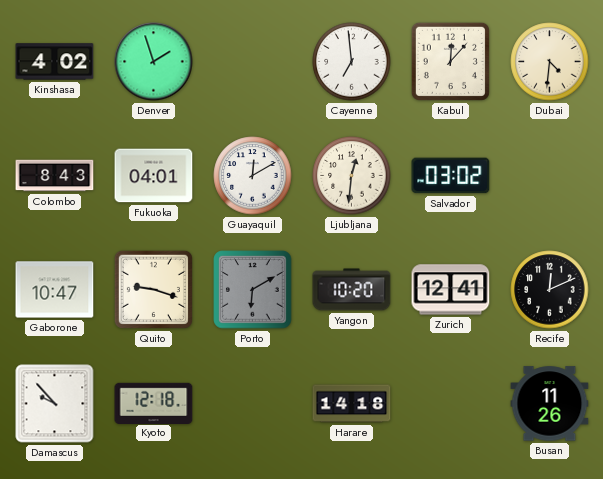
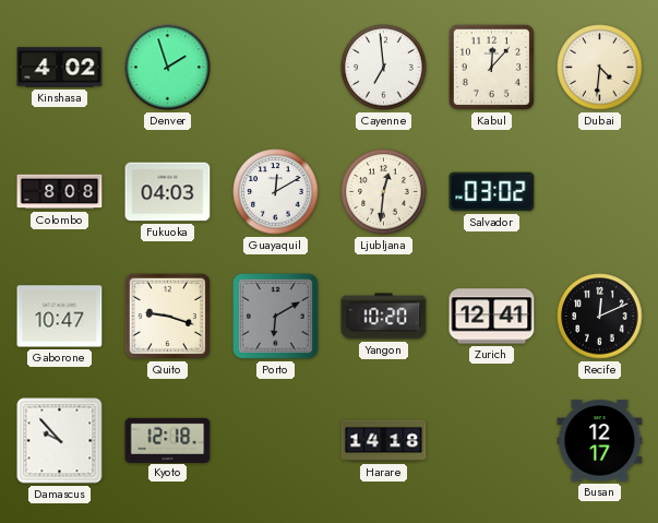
Colombo: 8:43 -> 8:08
Fukuoka: 04:01 -> 04:03
Busan: 11:26 -> 12:17
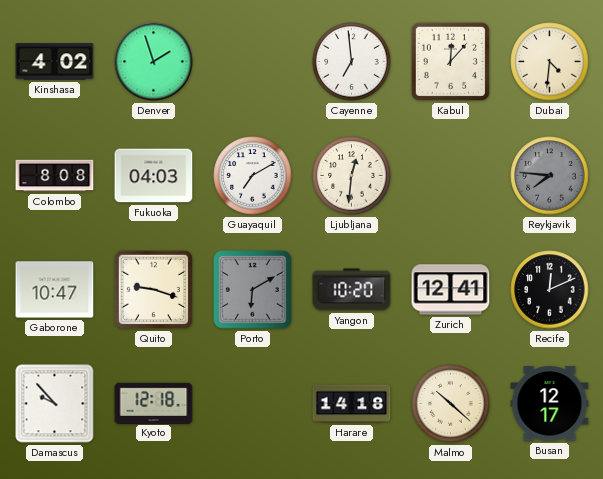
Guayaquil: 12:10 -> 7:10
Salvador: 03:02 -> none
Reykjavik: none -> 7:46
Malmo: none -> 10:22
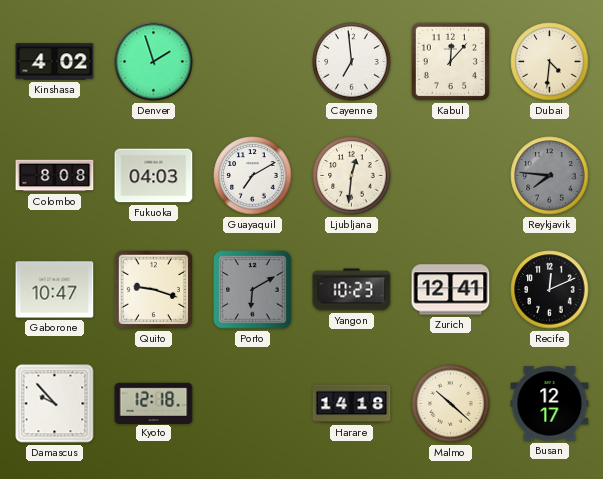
Yangon: 10:20 -> 10:23
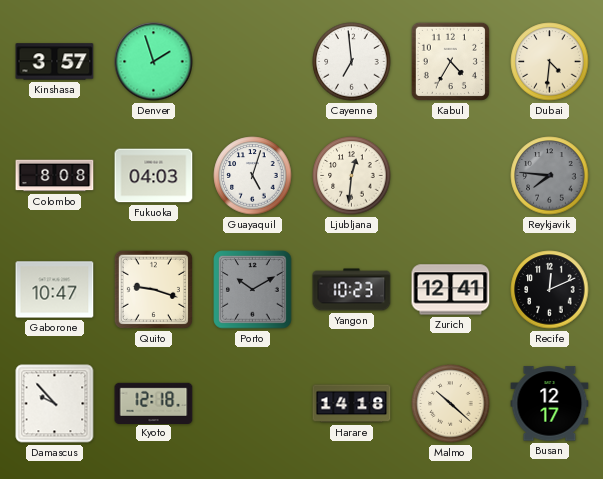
Kinshasa: 4:02 -> 3:57
Kabul: 12:07 -> 4:35
Guayaquil: 7:10 -> 5:03
Porto: 6:10 -> 10:10
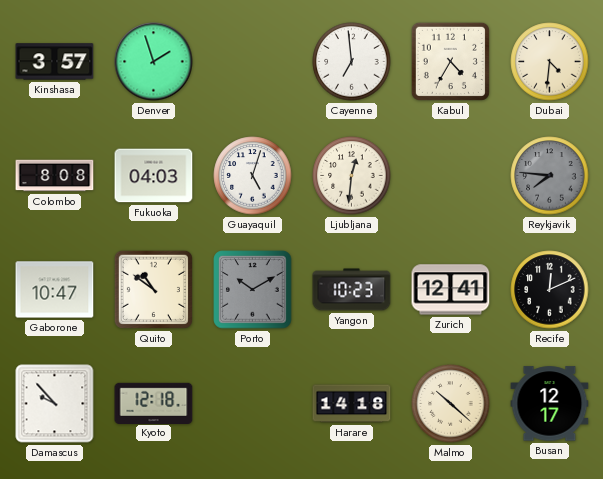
Quito: 9:18 -> 10:51
